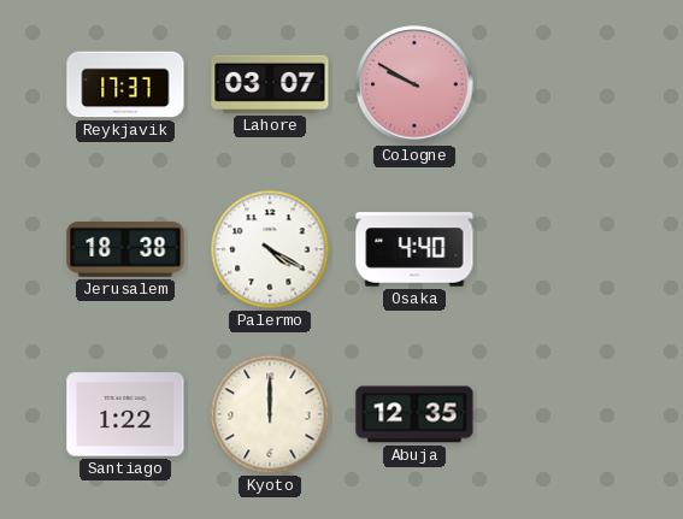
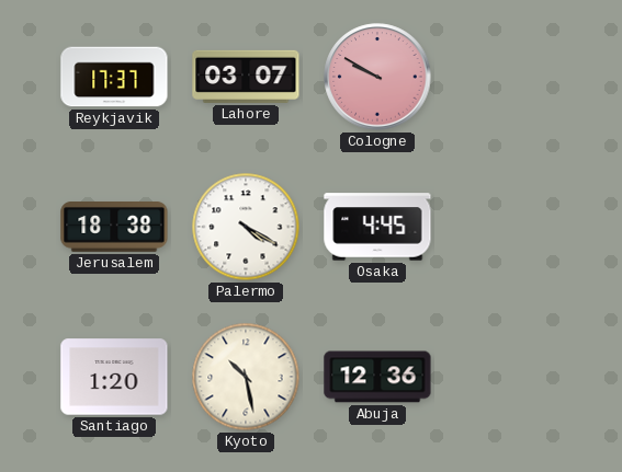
Osaka: 4:40 -> 4:45
Santiago: 1:22 -> 1:20
Kyoto: 12:00 -> 10:28
Abuja: 12:35 -> 12:36
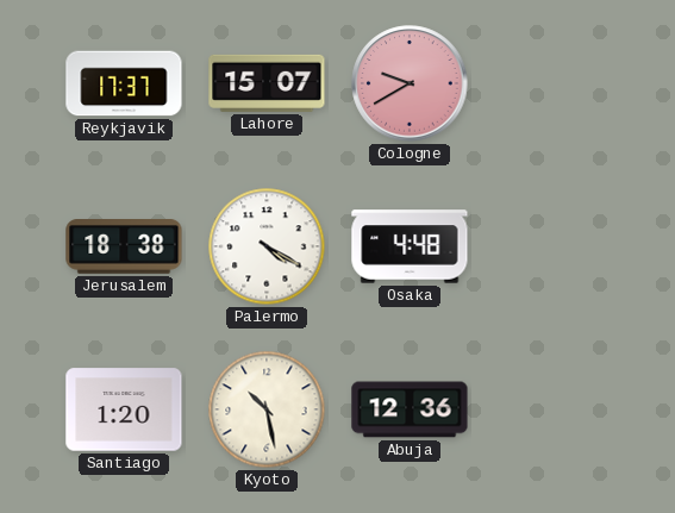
Lahore: 03:07 -> 15:07
Cologne: 9:50 -> 9:40
Osaka: 4:45 -> 4:48
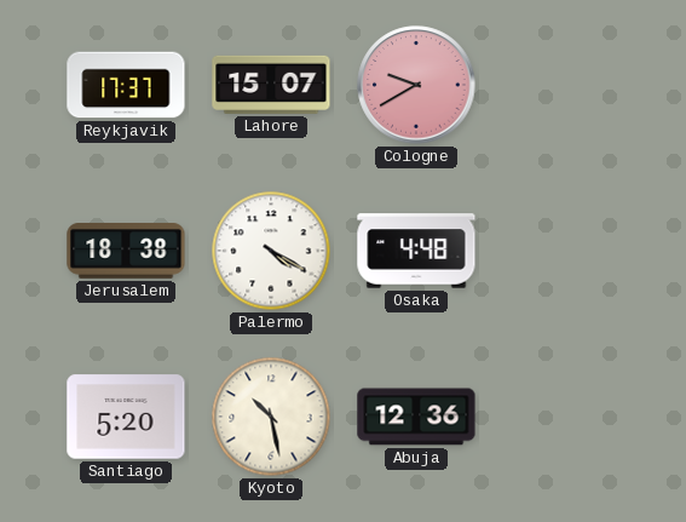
Santiago: 1:20 -> 5:20
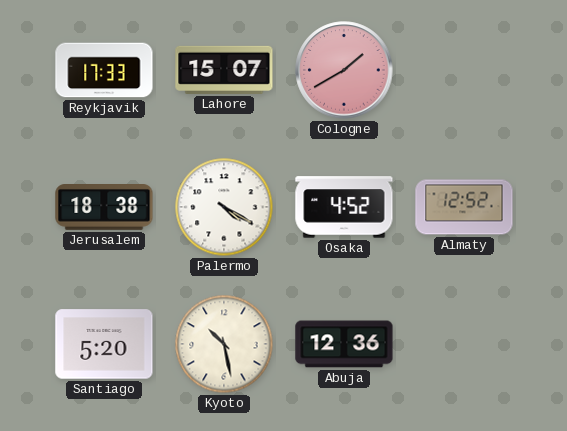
Reykjavik: 17:37 -> 17:33
Cologne: 9:40 -> 1:40
Osaka: 4:48 -> 4:52
Almaty: none -> 12:52
